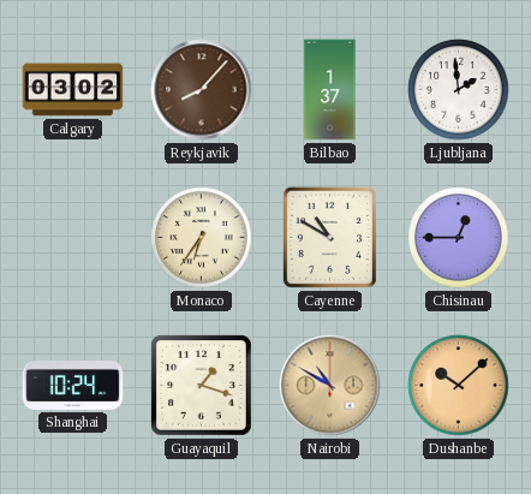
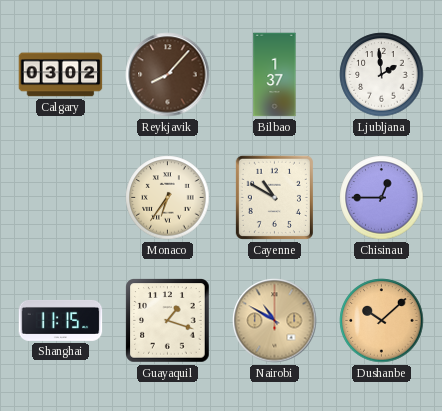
Shanghai: 10:24 -> 11:15
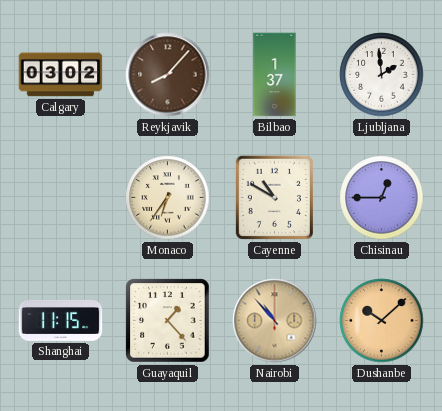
Guayaquil: 1:18 -> 1:23
Nairobi: 10:50 -> 10:53
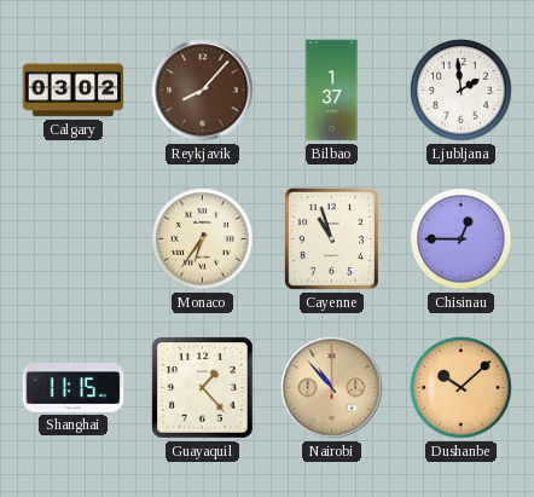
Cayenne: 10:50 -> 10:57
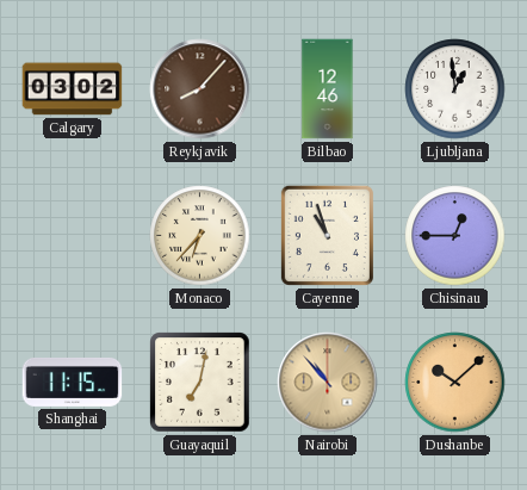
Bilbao: 1:37 -> 12:46
Ljubljana: 1:59 -> 12:59
Monaco: 6:36 -> 6:37
Guayaquil: 1:23 -> 7:02
